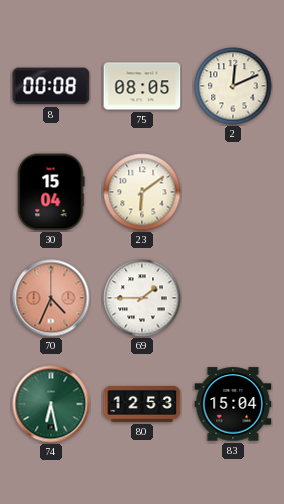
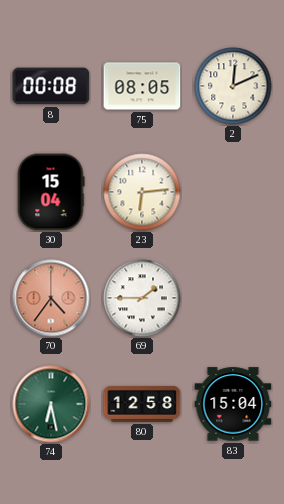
23: 6:09 -> 6:14
70: 4:34 -> 4:36
80: 12:53 -> 12:58
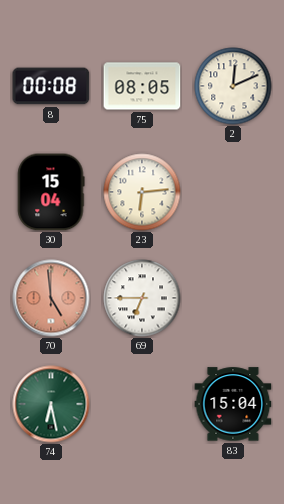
70: 4:36 -> 4:59
69: 1:45 -> 6:45
80: 12:58 -> none
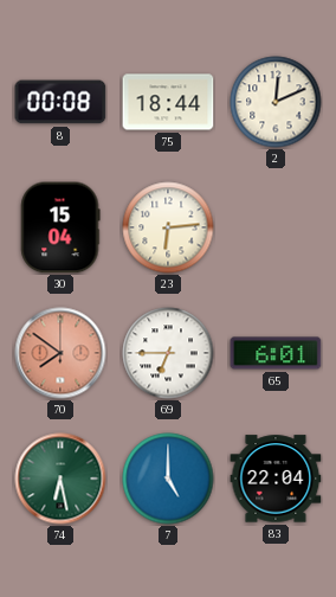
75: 08:05 -> 18:44
70: 4:59 -> 7:51
65: none -> 6:01
7: none -> 5:00
83: 15:04 -> 22:04
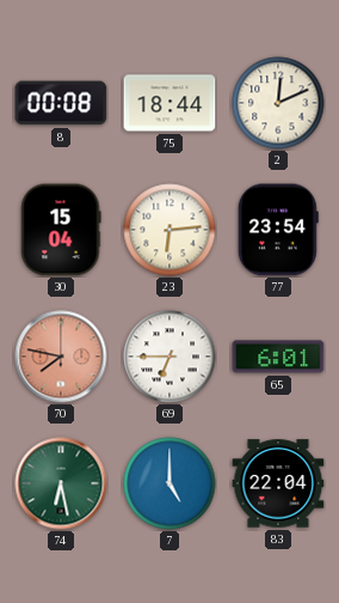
77: none -> 23:54
70: 7:51 -> 7:47
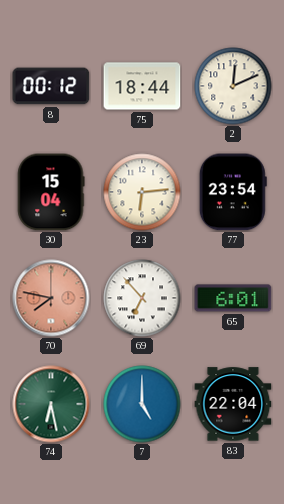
8: 00:08 -> 00:12
69: 6:45 -> 6:53
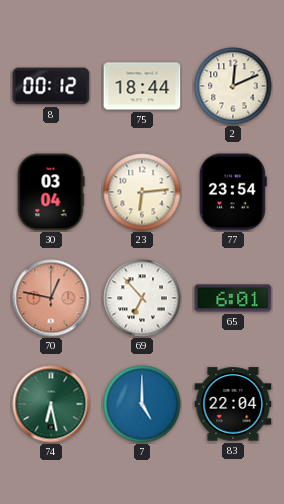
30: 15:04 -> 03:04
70: 7:47 -> 12:47
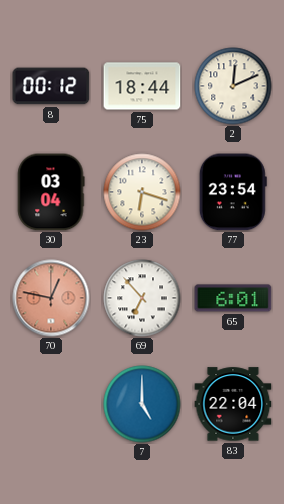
23: 6:14 -> 6:18
74: 6:28 -> none
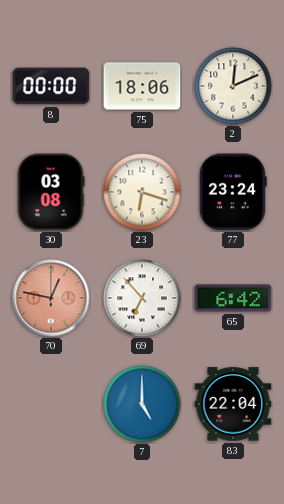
8: 00:12 -> 00:00
75: 18:44 -> 18:06
30: 03:04 -> 03:08
77: 23:54 -> 23:24
65: 6:01 -> 6:42
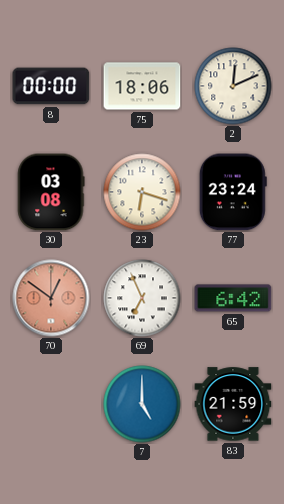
70: 12:47 -> 12:51
69: 6:53 -> 6:56
83: 22:04 -> 21:59
